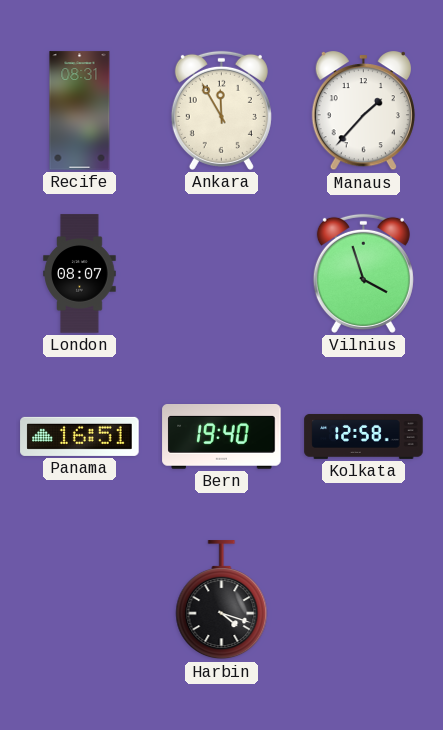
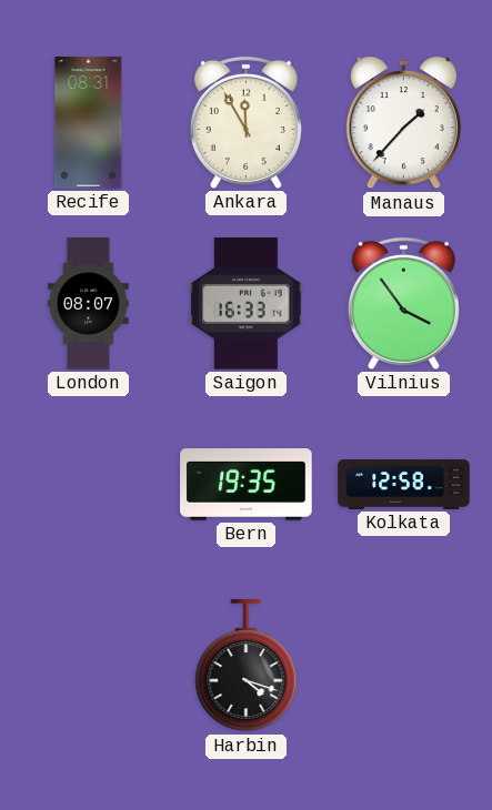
Saigon: none -> 16:33
Vilnius: 3:57 -> 3:54
Panama: 16:51 -> none
Bern: 19:40 -> 19:35
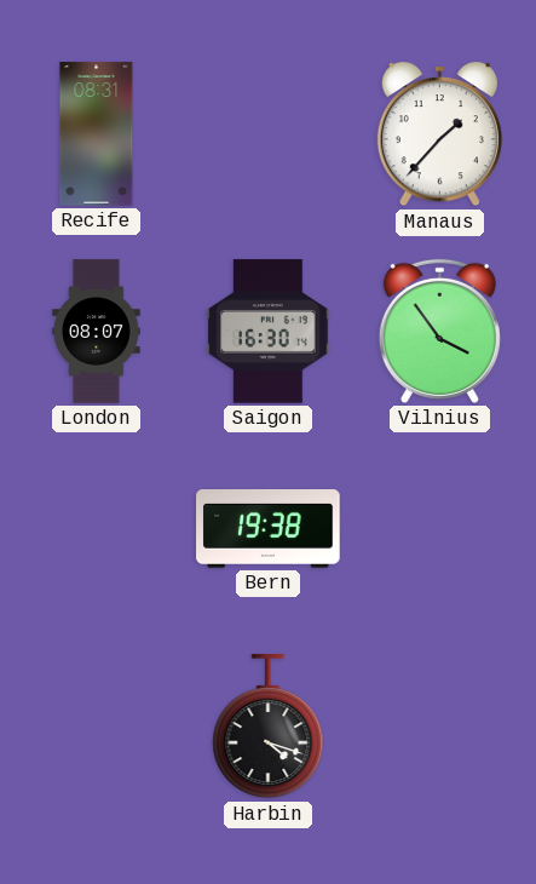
Ankara: 11:55 -> none
Saigon: 16:33 -> 16:30
Bern: 19:35 -> 19:38
Kolkata: 12:58 -> none
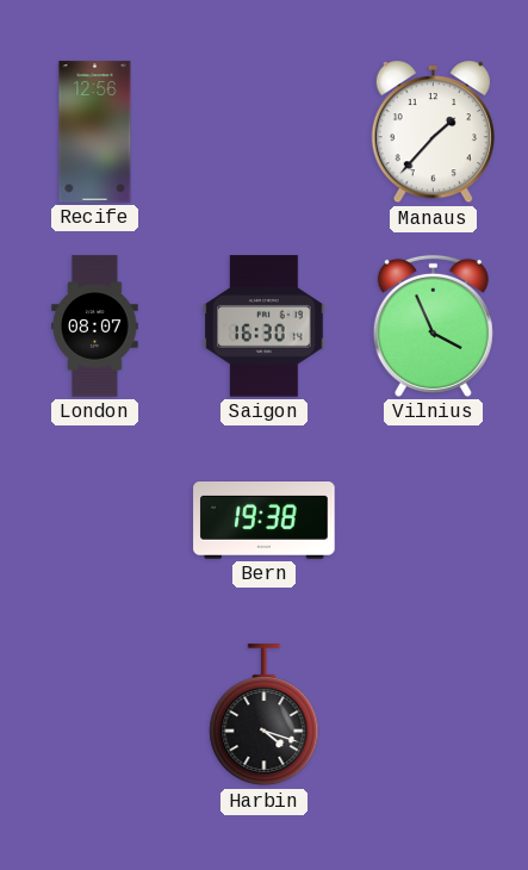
Recife: 08:31 -> 12:56
Vilnius: 3:54 -> 3:56
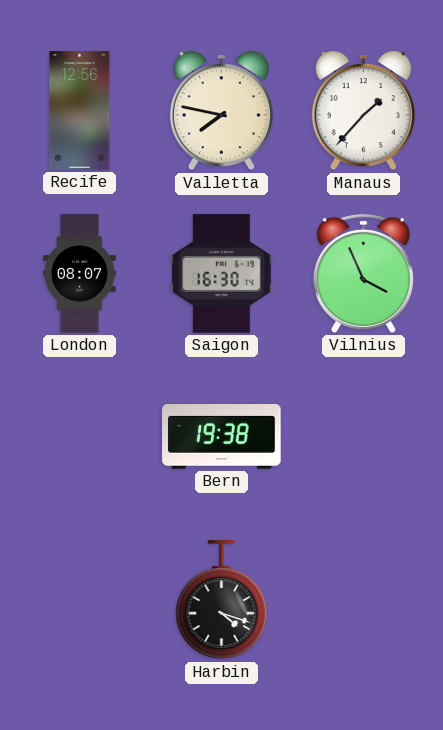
Valletta: none -> 7:47
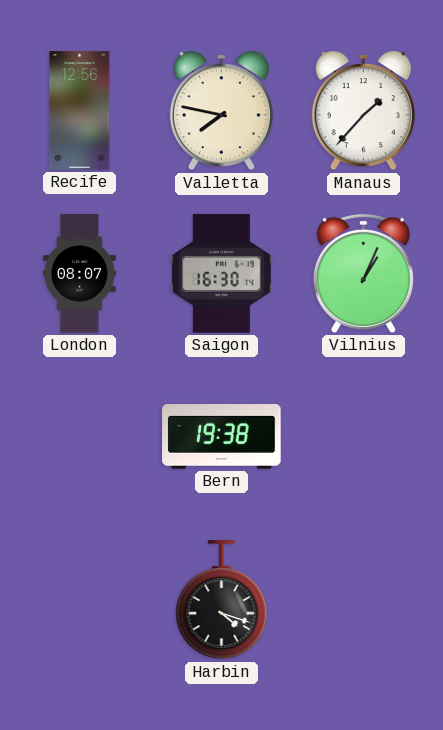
Vilnius: 3:56 -> 1:04
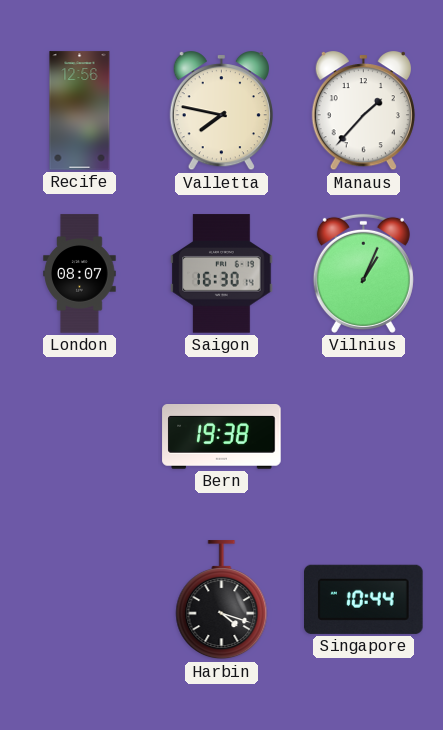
Singapore: none -> 10:44
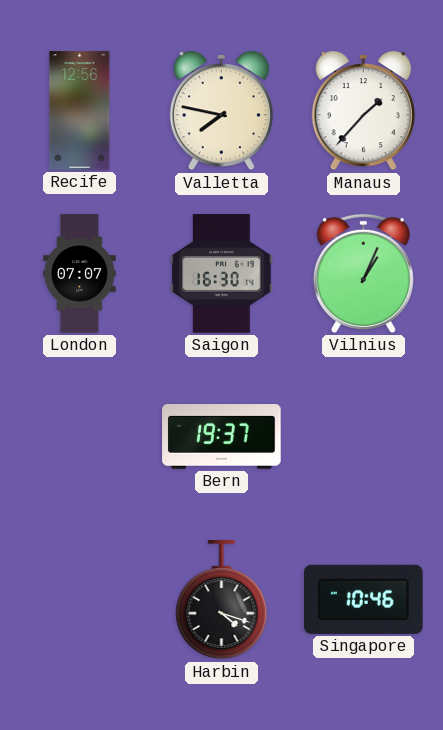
London: 08:07 -> 07:07
Bern: 19:38 -> 19:37
Singapore: 10:44 -> 10:46
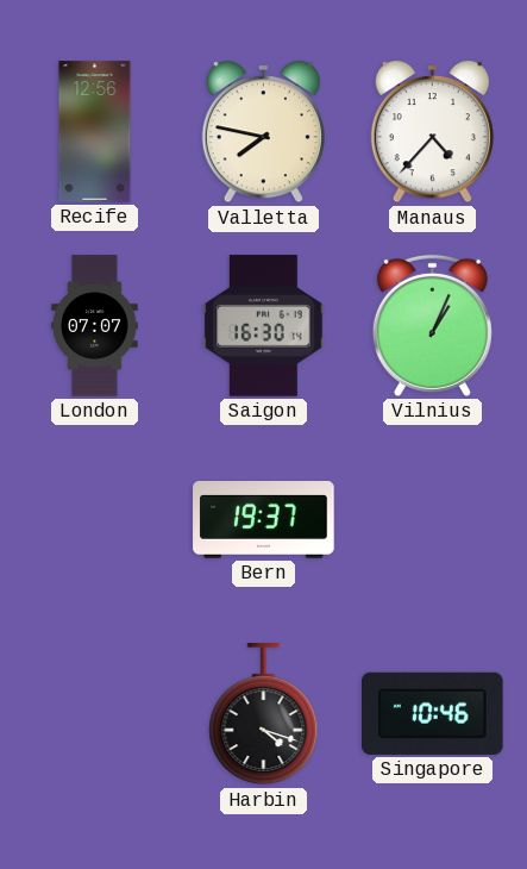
Manaus: 1:37 -> 4:37
